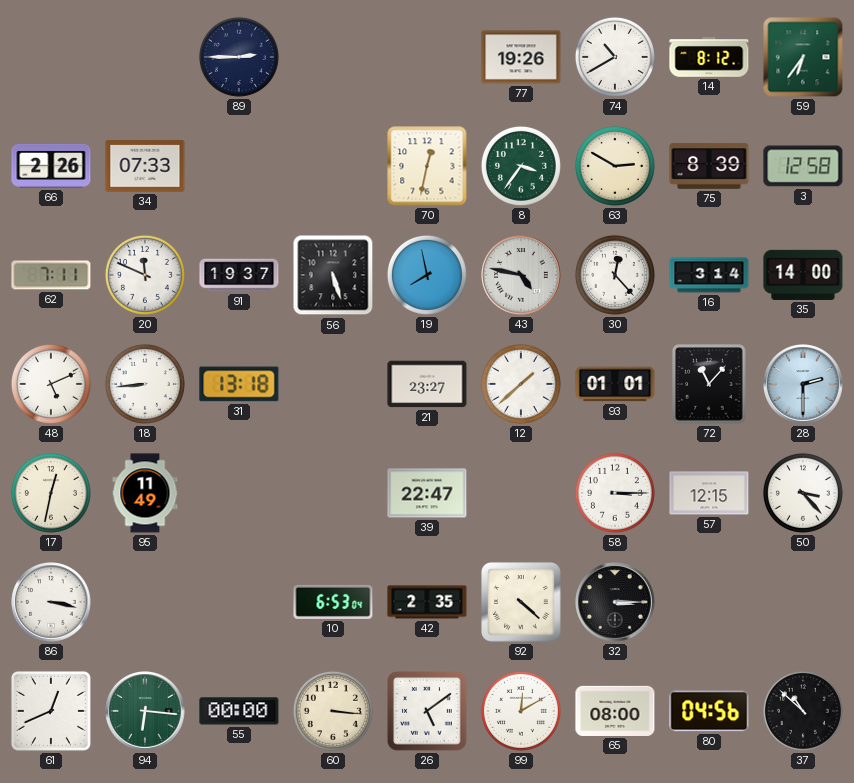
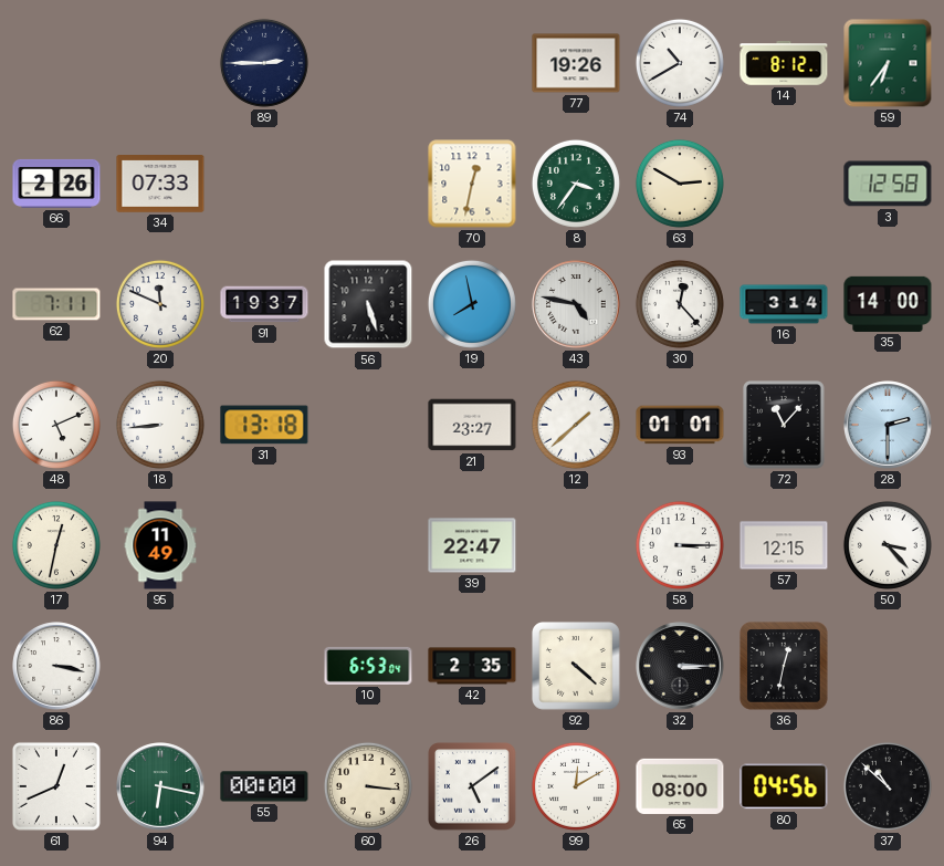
75: 8:39 -> none
36: none -> 12:32
94: 6:16 -> 6:17
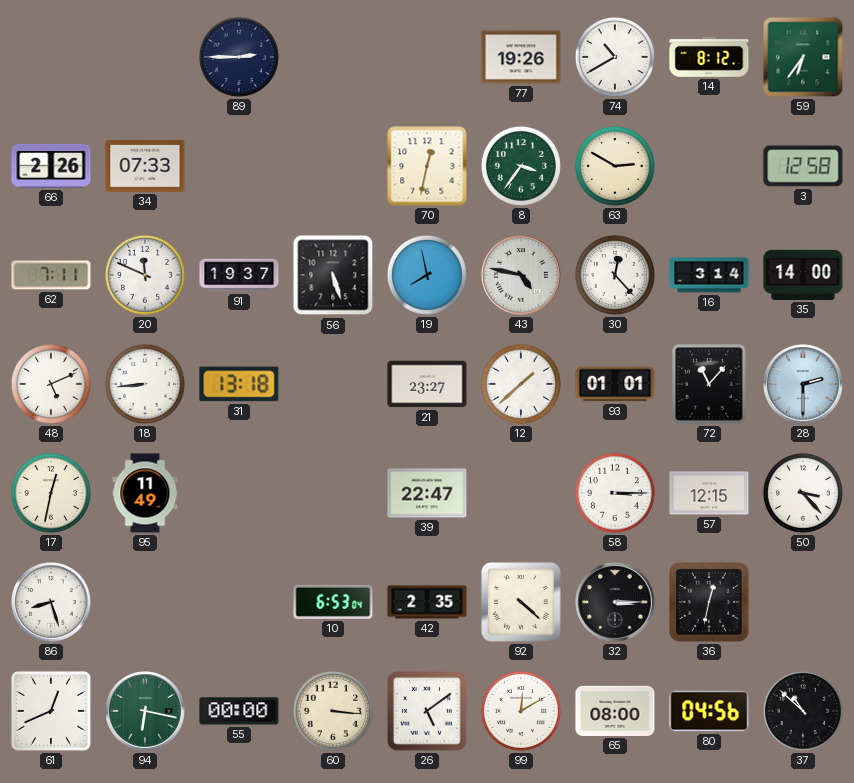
86: 3:17 -> 8:27
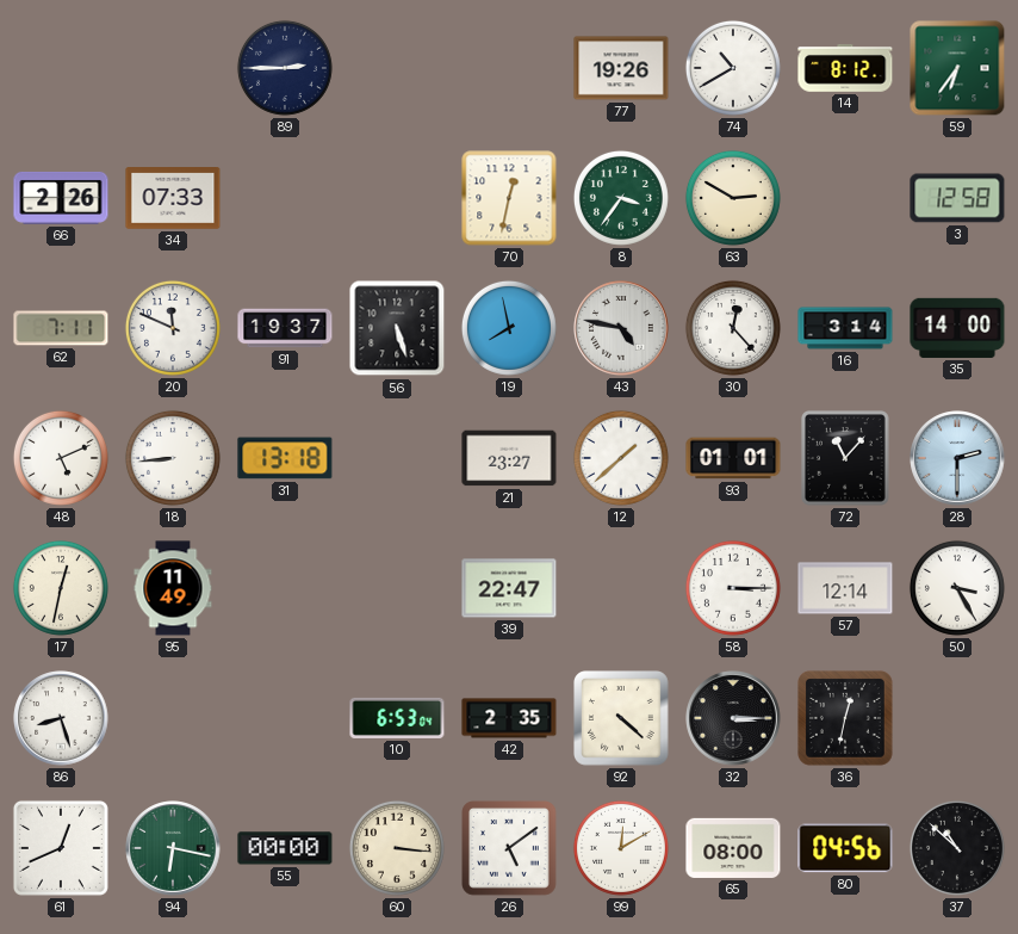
57: 12:15 -> 12:14
50: 3:23 -> 3:25
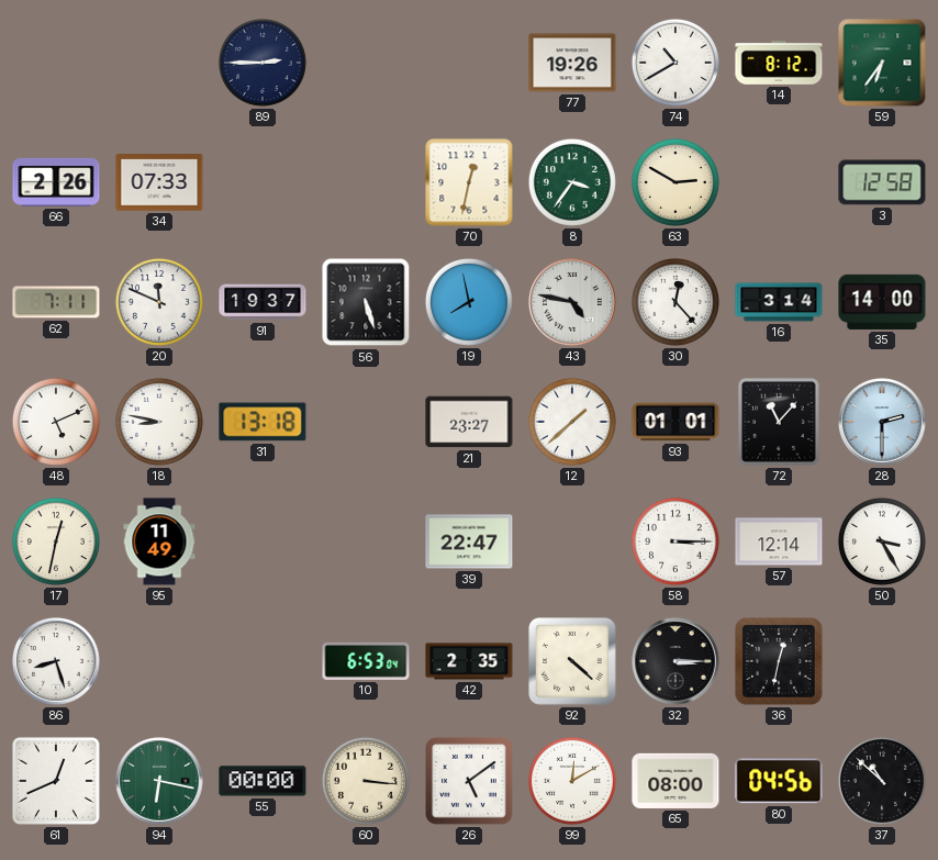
18: 8:44 -> 8:47
